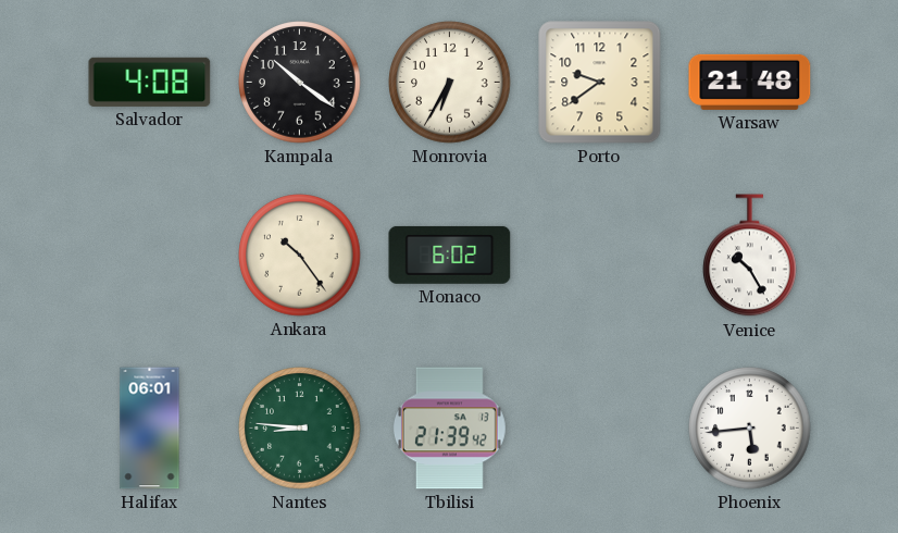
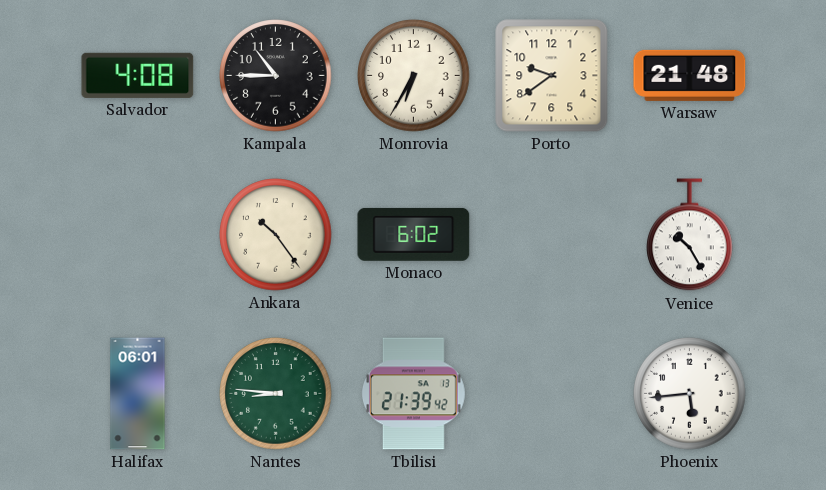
Kampala: 10:21 -> 10:45
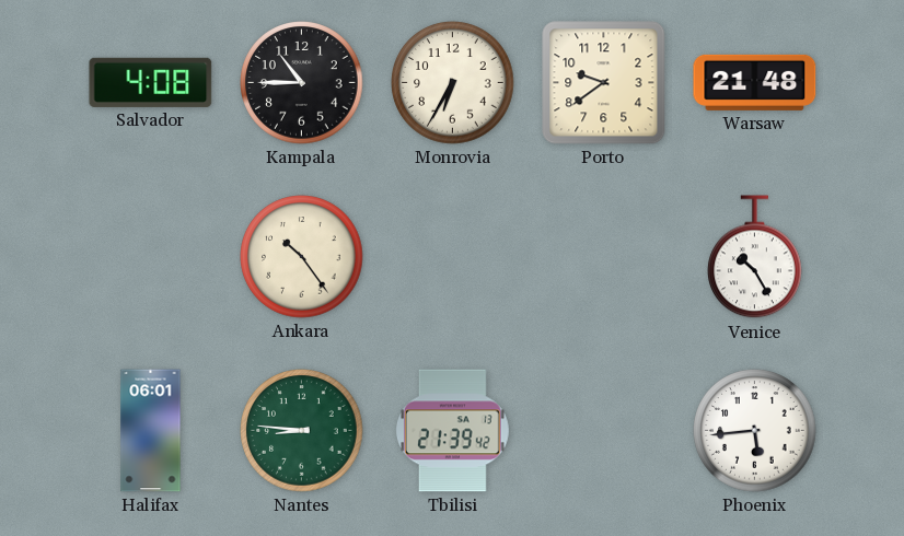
Monaco: 6:02 -> none
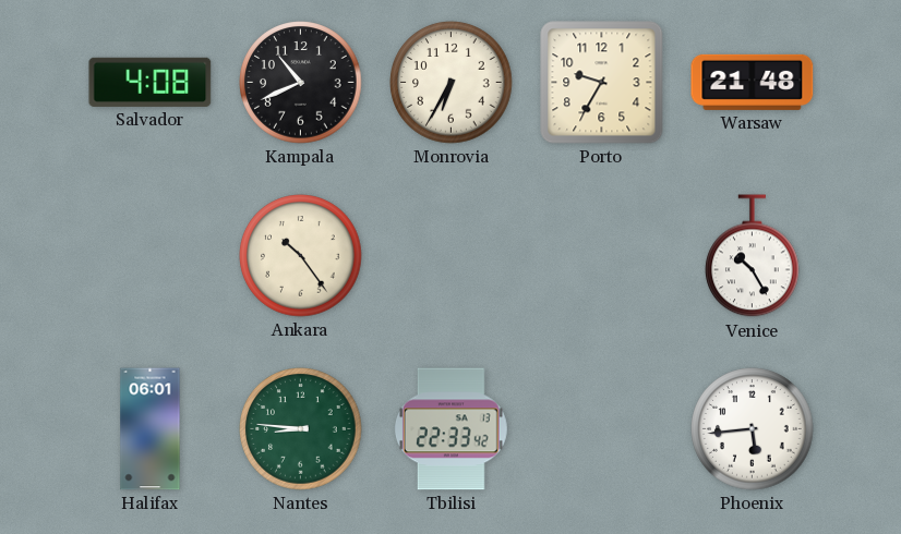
Kampala: 10:45 -> 10:41
Porto: 9:39 -> 9:35
Tbilisi: 21:39 -> 22:33
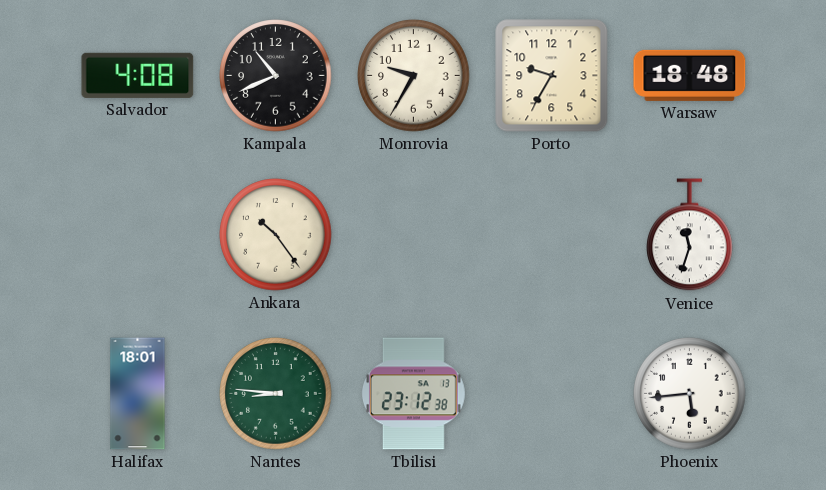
Monrovia: 6:35 -> 9:35
Warsaw: 21:48 -> 18:48
Venice: 10:25 -> 11:33
Halifax: 06:01 -> 18:01
Tbilisi: 22:33 -> 23:12
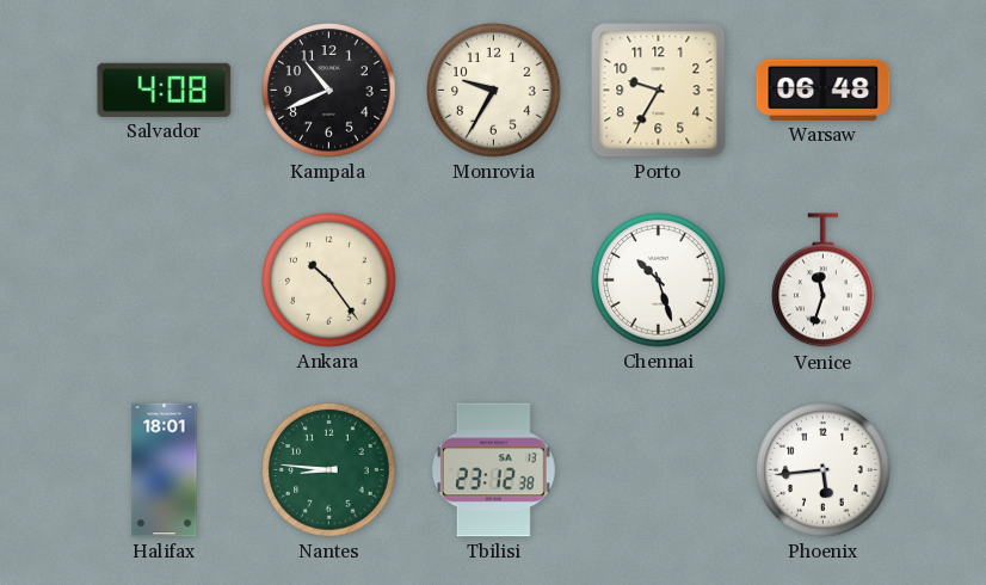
Warsaw: 18:48 -> 06:48
Chennai: none -> 10:27
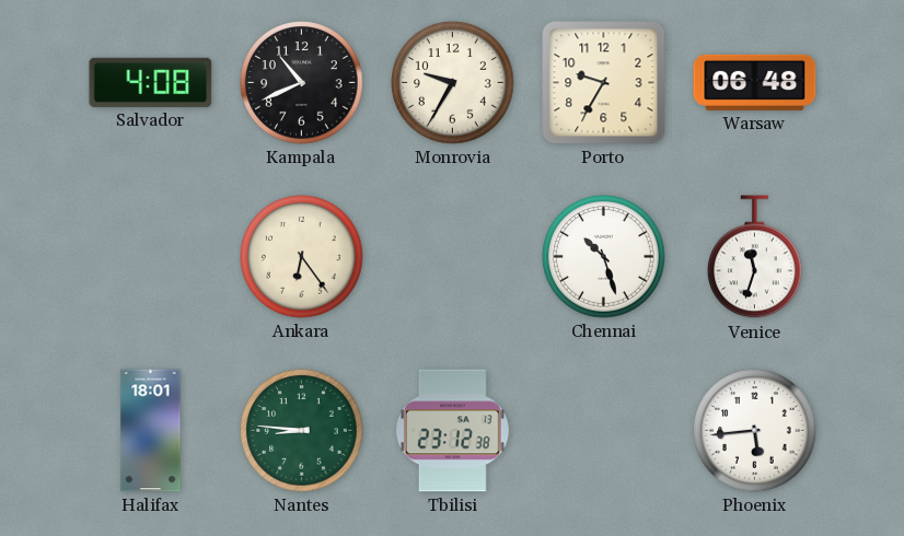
Ankara: 10:24 -> 6:24
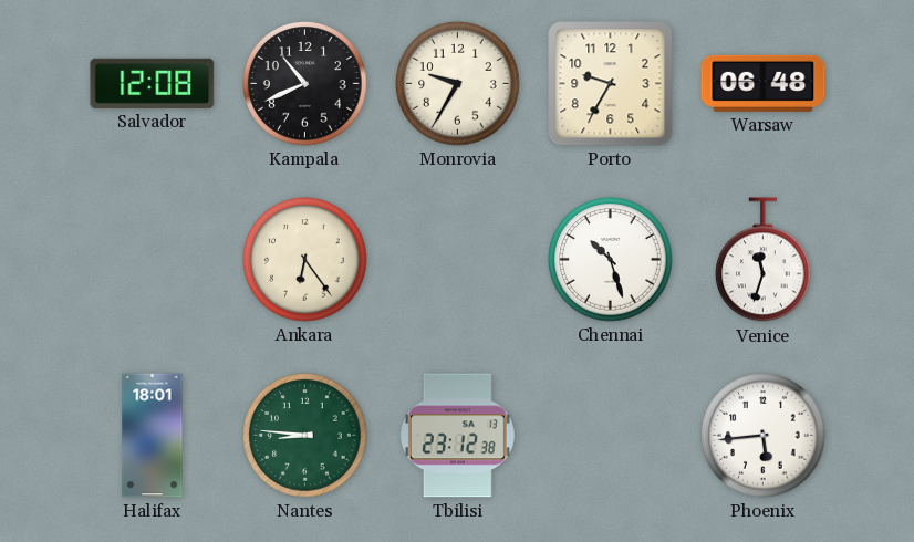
Salvador: 4:08 -> 12:08
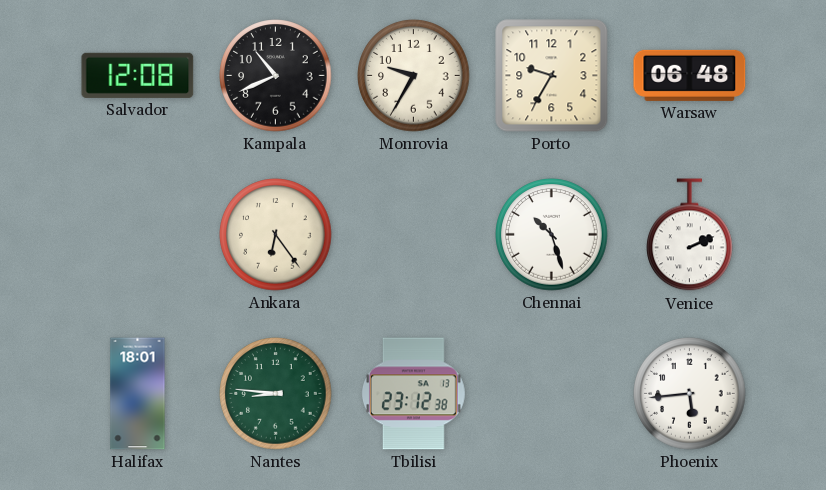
Venice: 11:33 -> 2:11
